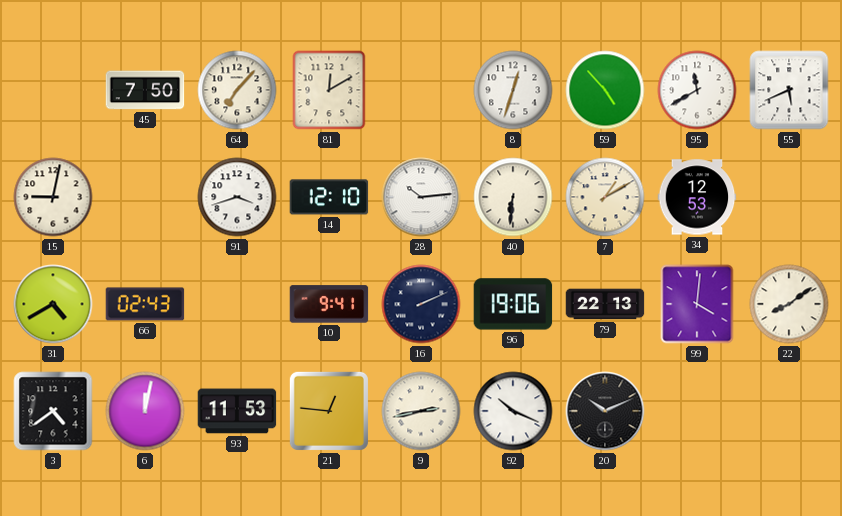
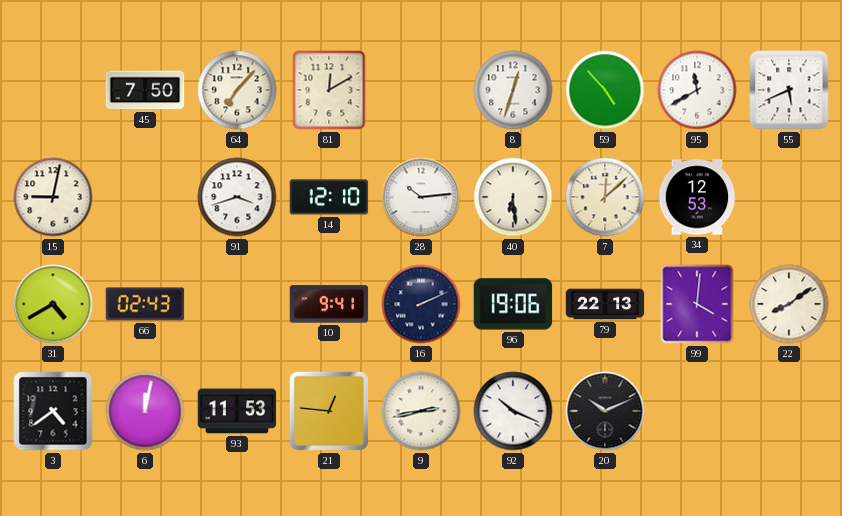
40: 6:31 -> 6:29
7: 1:10 -> 12:08
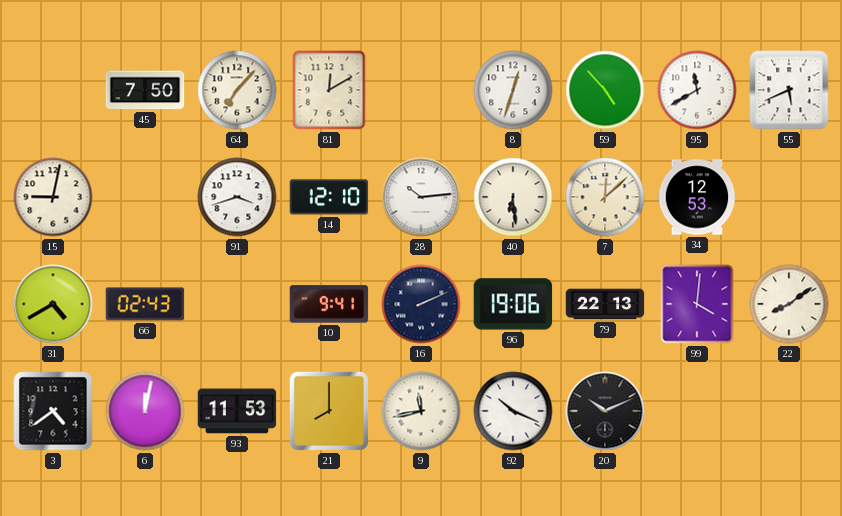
21: 12:46 -> 8:00
9: 2:43 -> 11:43
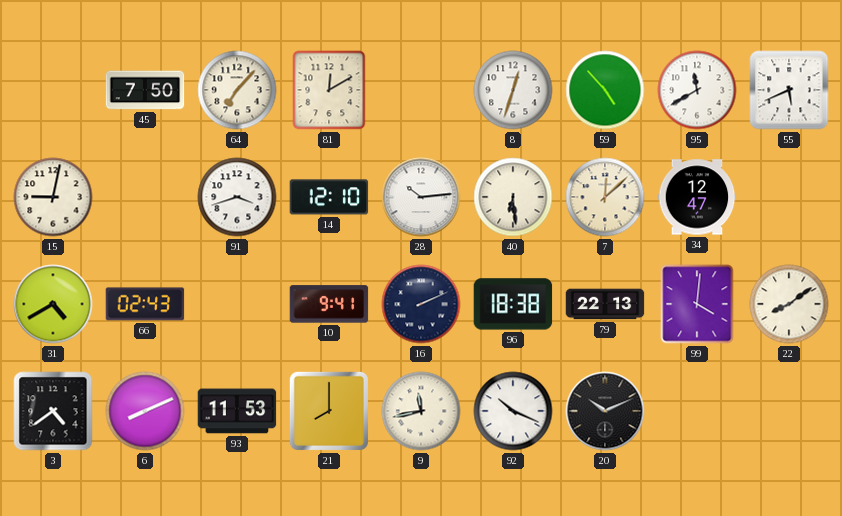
34: 12:53 -> 12:47
96: 19:06 -> 18:38
6: 12:02 -> 8:11
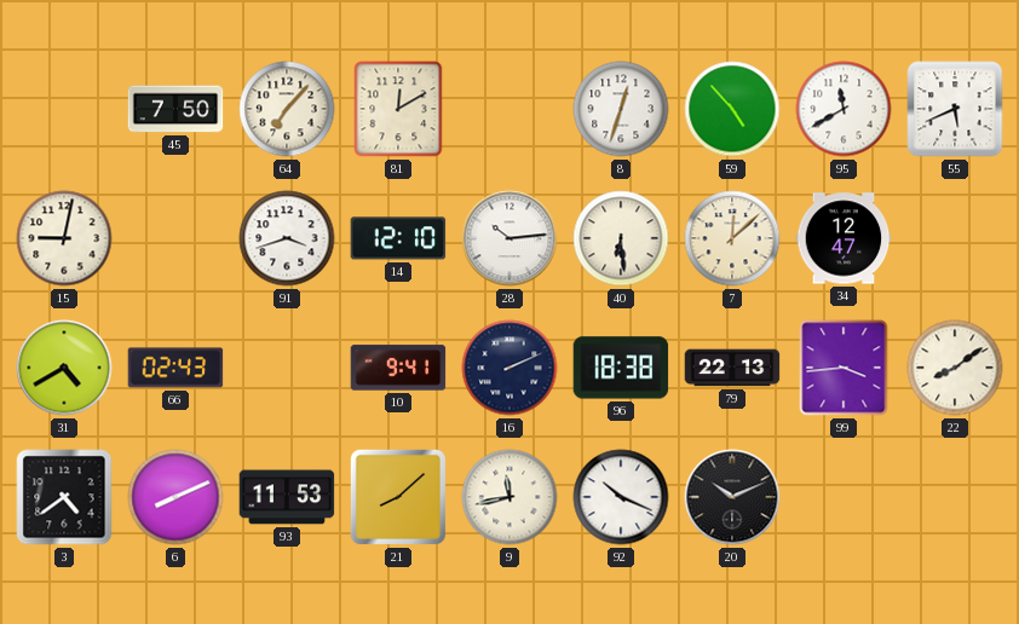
99: 4:01 -> 3:44
21: 8:00 -> 8:08
